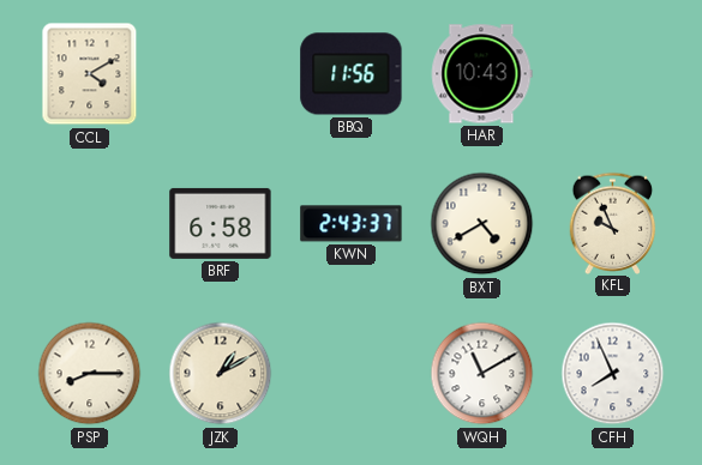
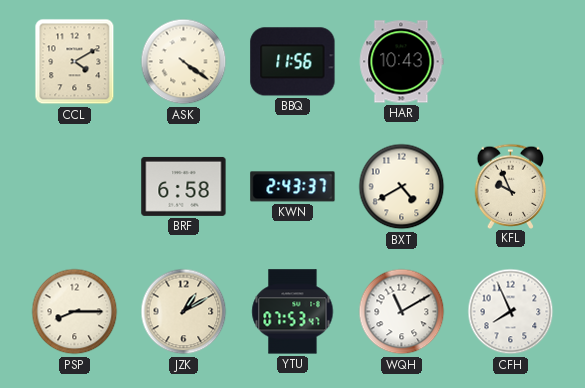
ASK: none -> 4:21
YTU: none -> 07:53
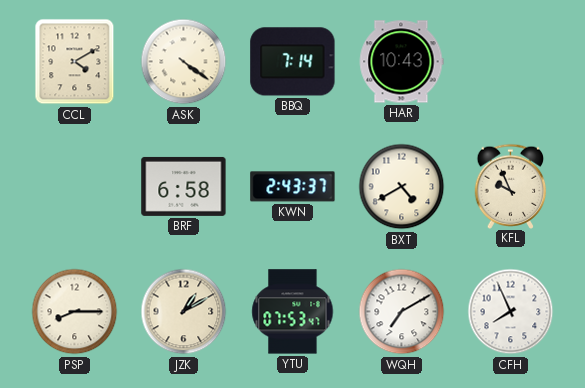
BBQ: 11:56 -> 7:14
WQH: 11:10 -> 7:10
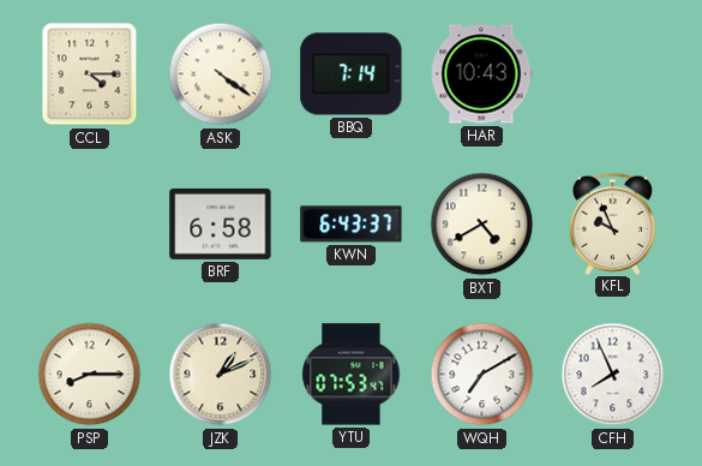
CCL: 4:10 -> 4:15
KWN: 2:43 -> 6:43
JZK: 1:10 -> 1:11
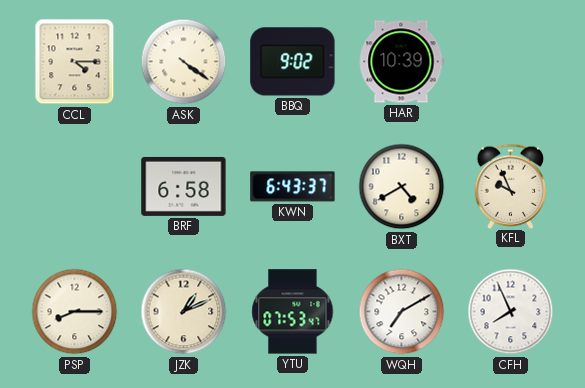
BBQ: 7:14 -> 9:02
HAR: 10:43 -> 10:39
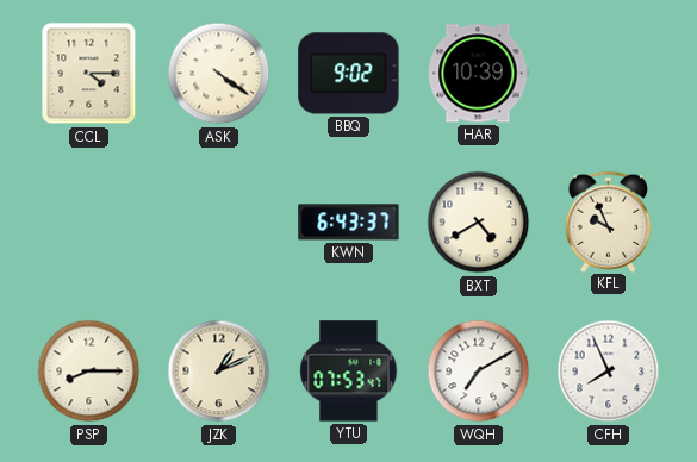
BRF: 6:58 -> none
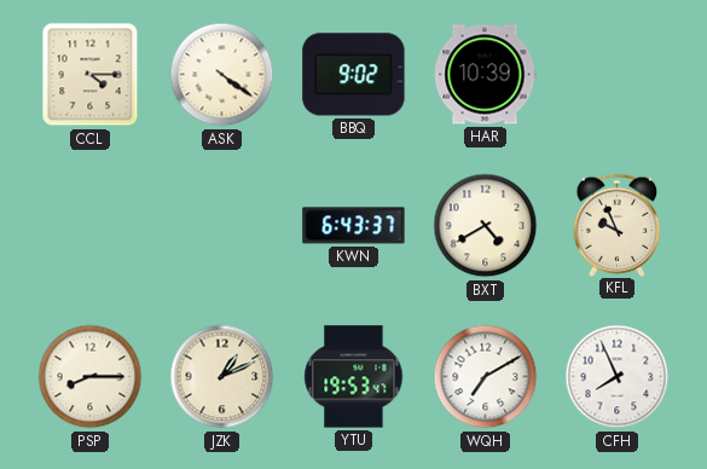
YTU: 07:53 -> 19:53
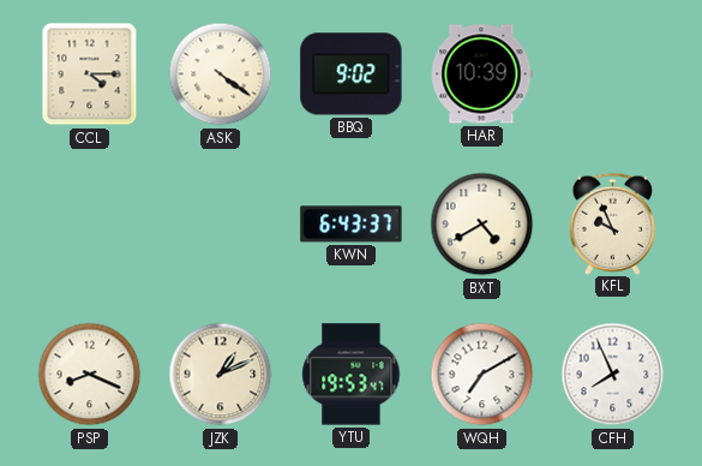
PSP: 8:15 -> 8:19
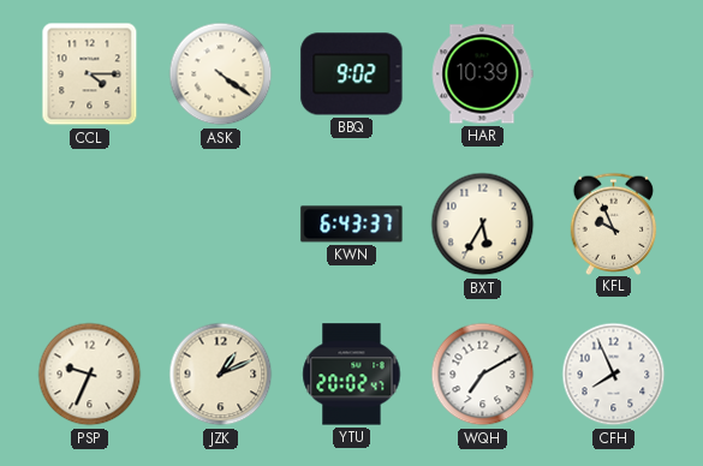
BXT: 4:40 -> 5:35
PSP: 8:19 -> 9:34
YTU: 19:53 -> 20:02
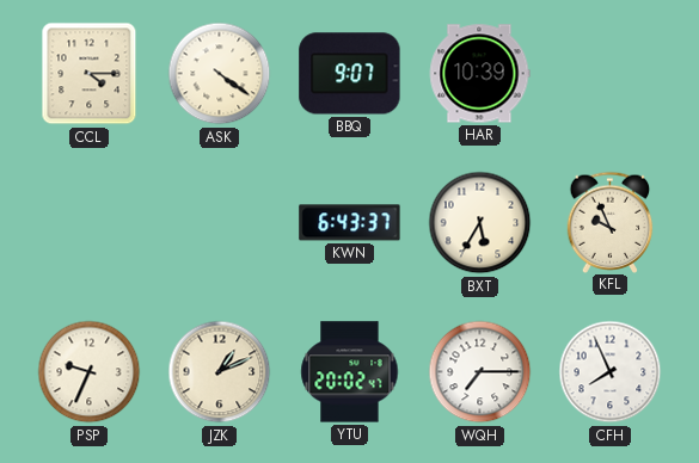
BBQ: 9:02 -> 9:07
WQH: 7:10 -> 7:15
